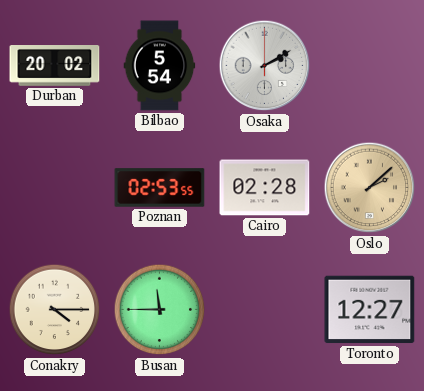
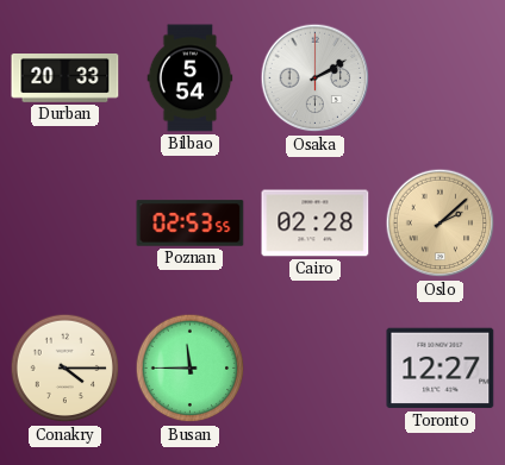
Durban: 20:02 -> 20:33
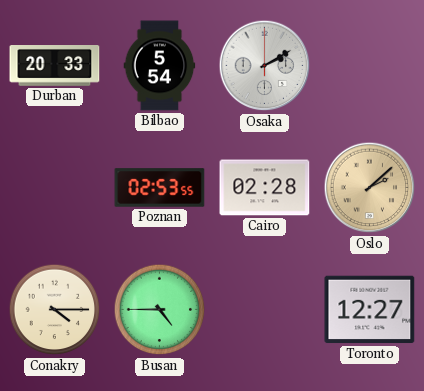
Busan: 11:45 -> 4:45
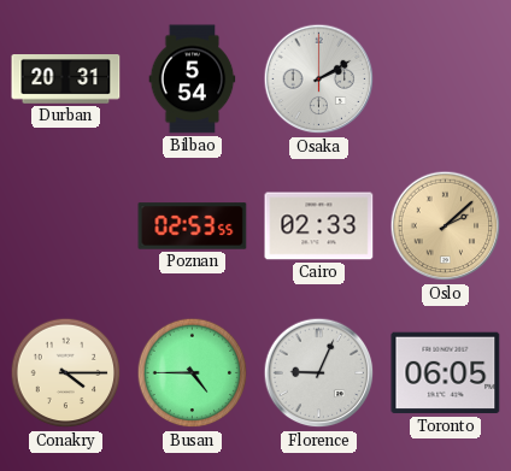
Durban: 20:33 -> 20:31
Cairo: 02:28 -> 02:33
Florence: none -> 9:04
Toronto: 12:27 -> 06:05
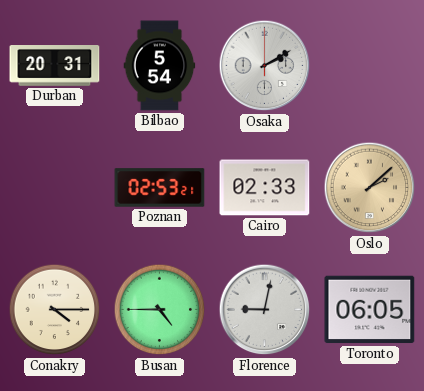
Poznan: 02:53:55 -> 02:53:21
Florence: 9:04 -> 9:02
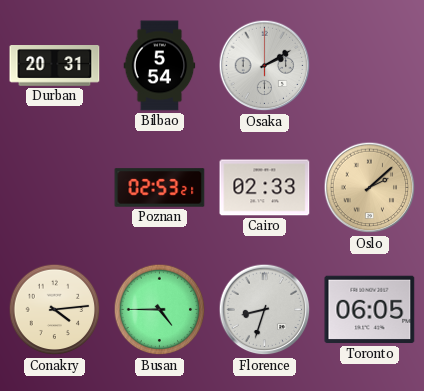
Conakry: 4:15 -> 4:14
Florence: 9:02 -> 8:33
